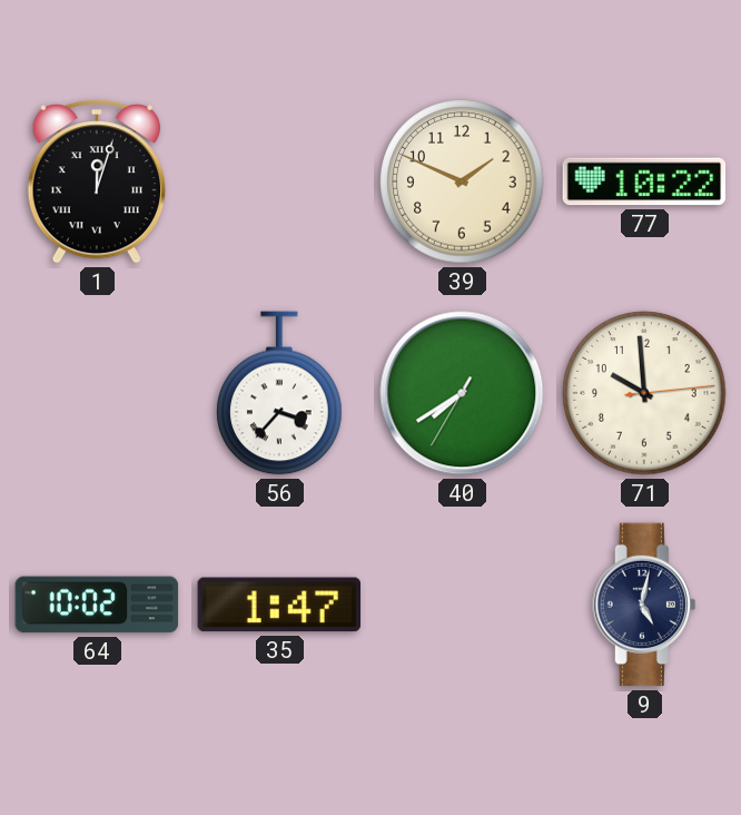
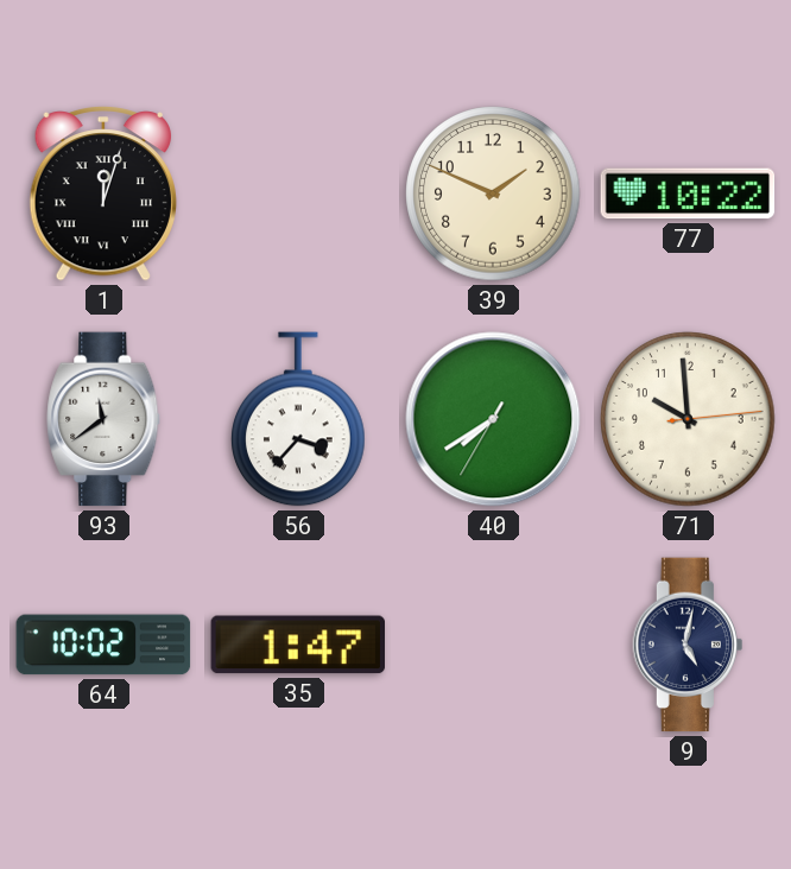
93: none -> 11:39
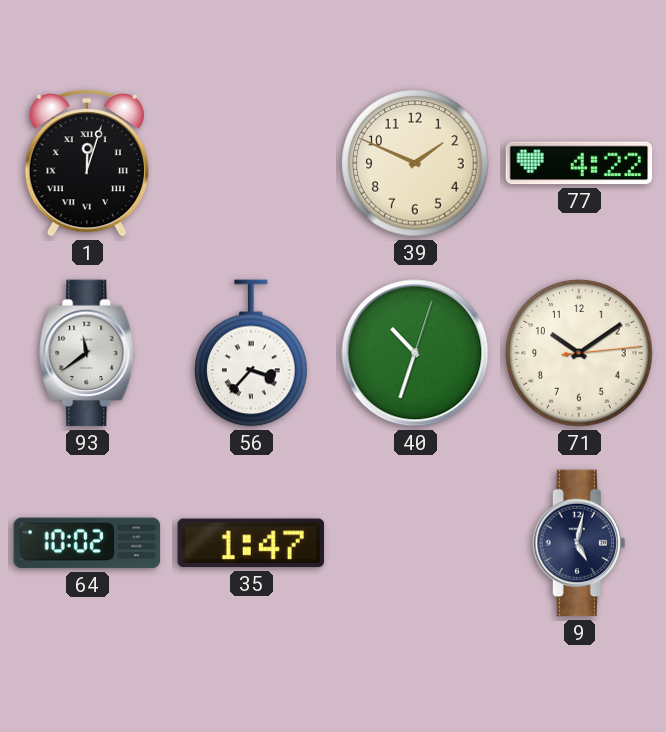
77: 10:22 -> 4:22
40: 7:39 -> 10:33
71: 9:59 -> 10:09
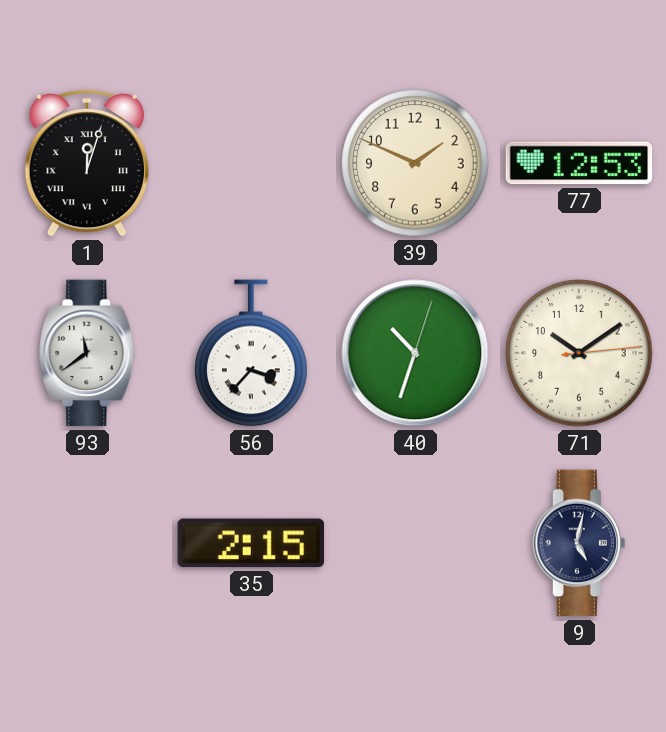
77: 4:22 -> 12:53
64: 10:02 -> none
35: 1:47 -> 2:15
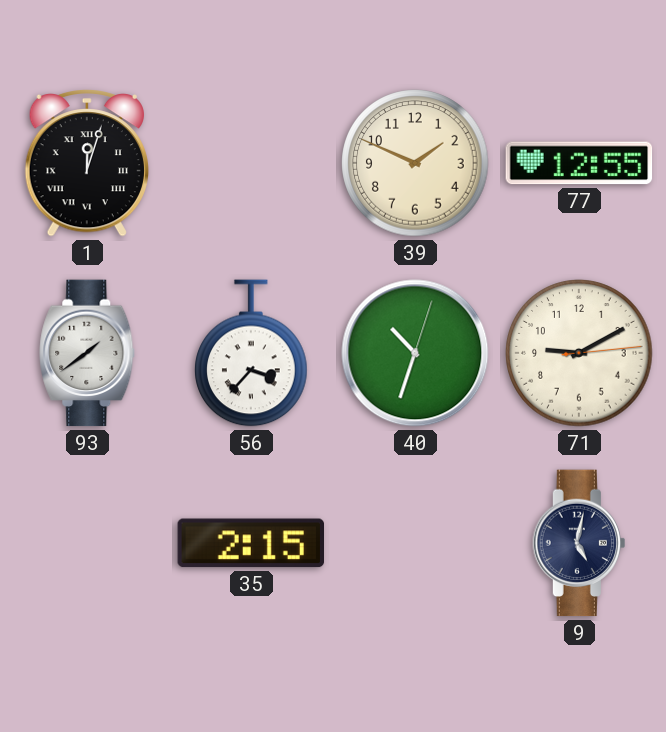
77: 12:53 -> 12:55
93: 11:39 -> 1:39
71: 10:09 -> 9:10
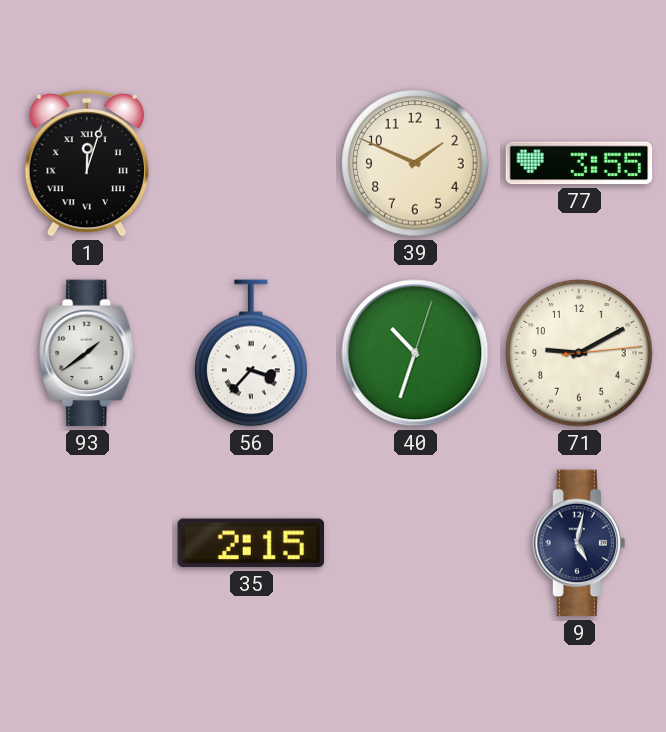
77: 12:55 -> 3:55
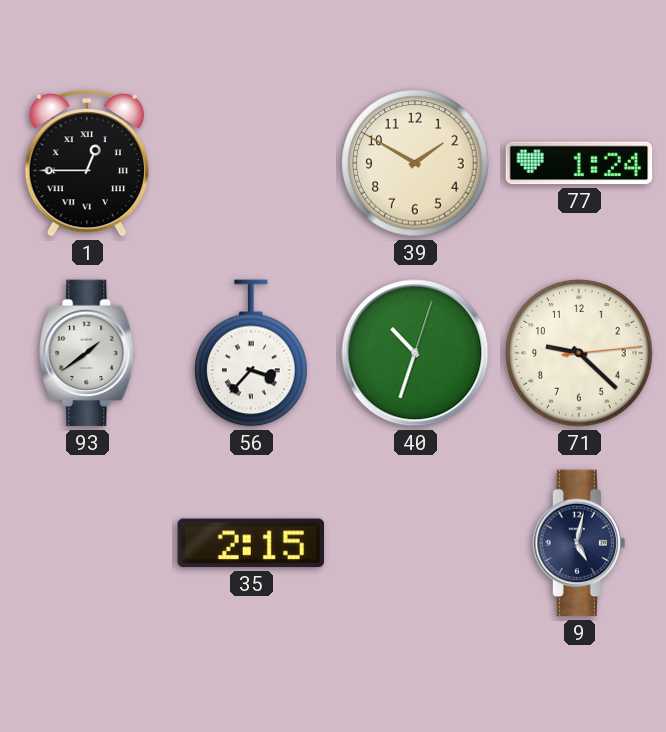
1: 12:03 -> 12:45
39: 1:49 -> 1:50
77: 3:55 -> 1:24
71: 9:10 -> 9:22
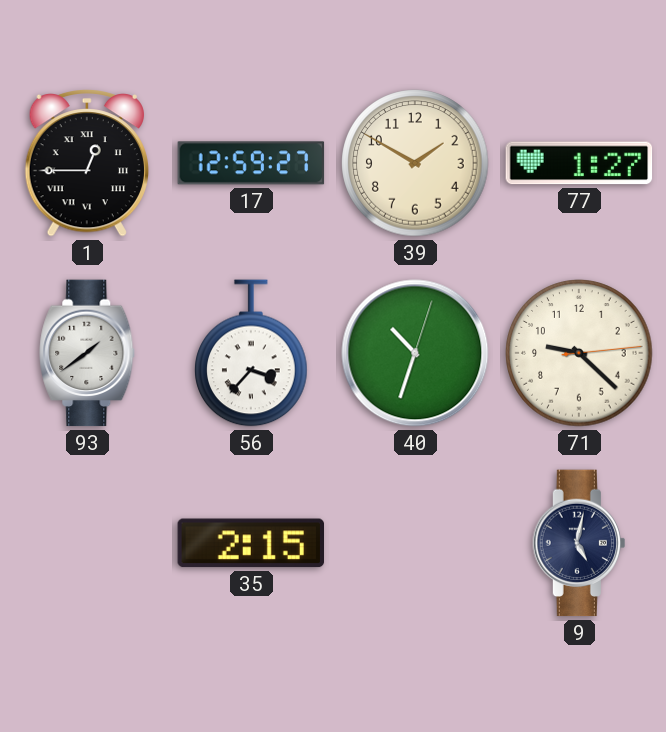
17: none -> 12:59
77: 1:24 -> 1:27
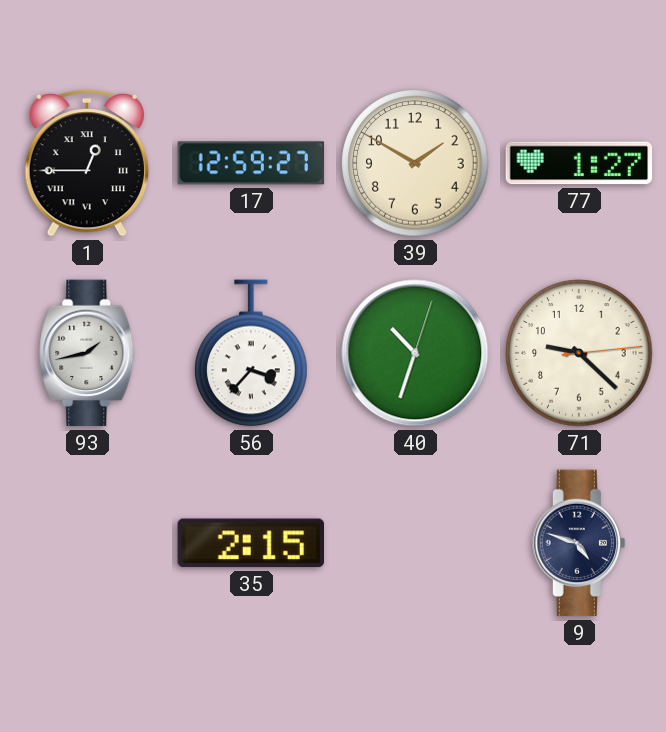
93: 1:39 -> 1:43
9: 5:02 -> 4:48
